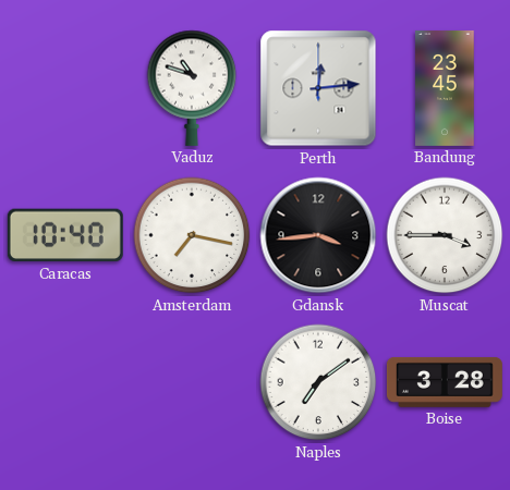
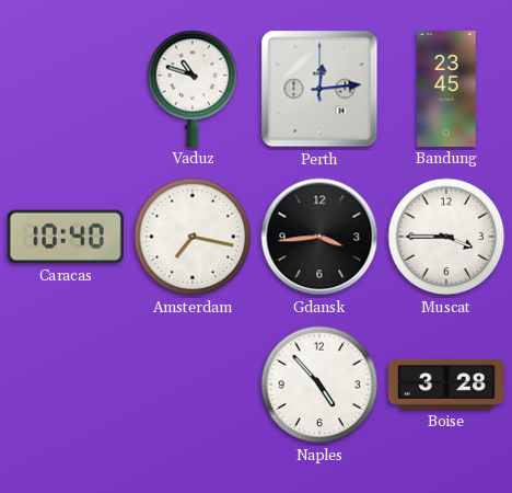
Naples: 7:09 -> 4:53
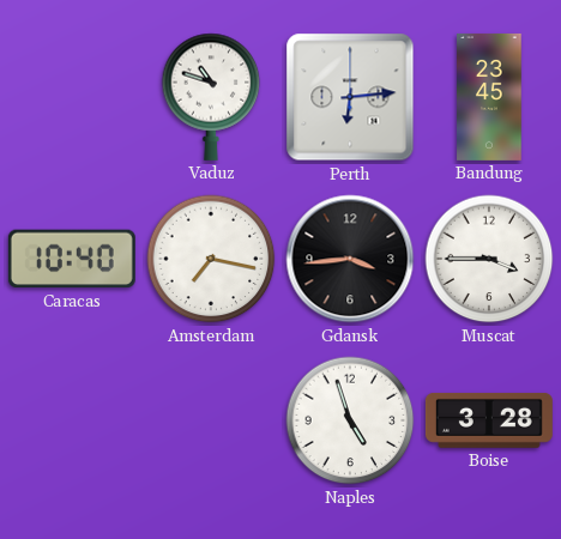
Perth: 12:14 -> 6:14
Naples: 4:53 -> 4:57
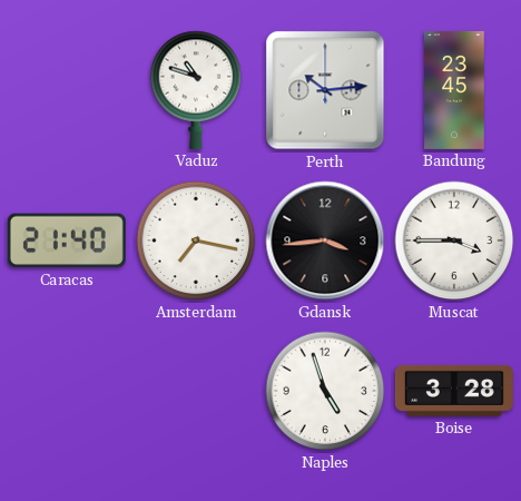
Perth: 6:14 -> 10:14
Caracas: 10:40 -> 21:40
